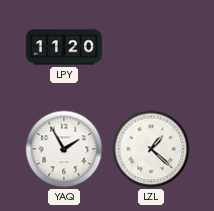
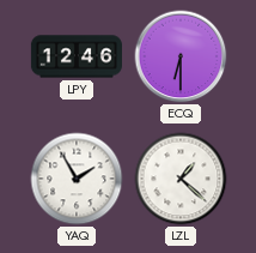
LPY: 11:20 -> 12:46
ECQ: none -> 6:30
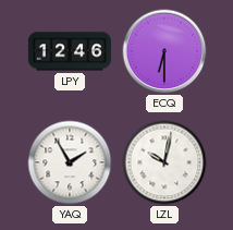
LZL: 1:22 -> 10:02
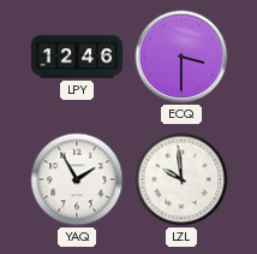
ECQ: 6:30 -> 3:30
LZL: 10:02 -> 9:59
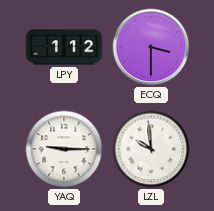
LPY: 12:46 -> 1:12
YAQ: 1:55 -> 9:15
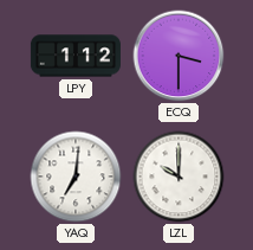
YAQ: 9:15 -> 7:01
LZL: 9:59 -> 10:00
